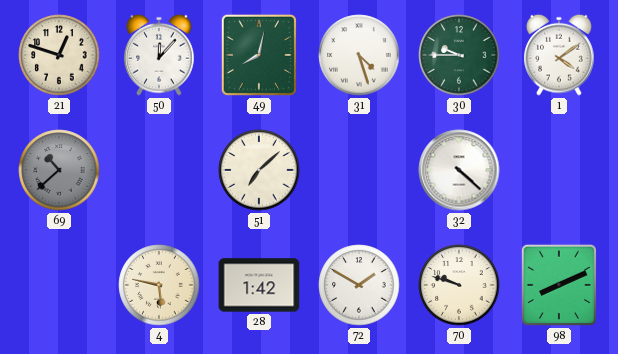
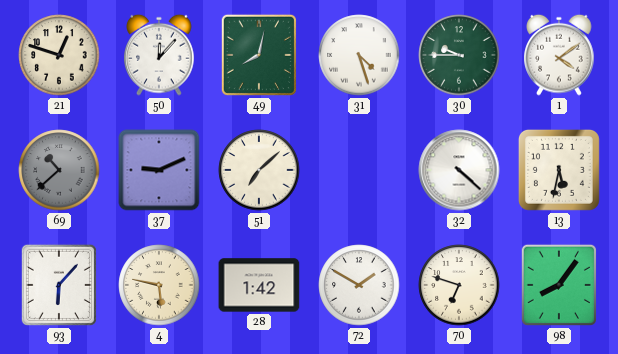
37: none -> 9:11
13: none -> 5:32
93: none -> 6:07
70: 9:48 -> 6:48
98: 8:11 -> 8:06
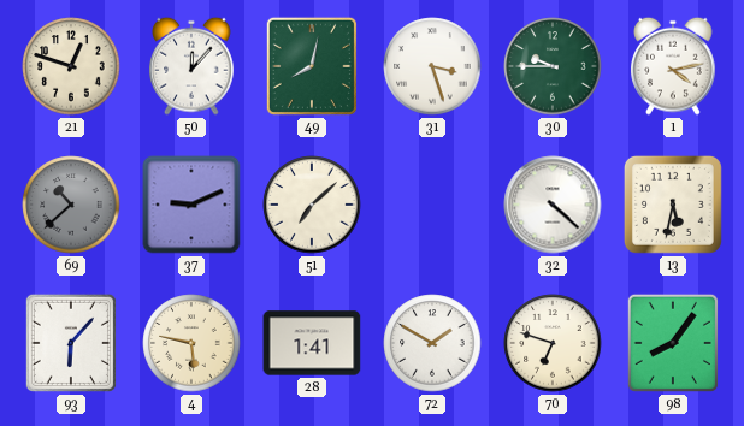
31: 4:27 -> 3:27
1: 4:09 -> 4:13
28: 1:42 -> 1:41
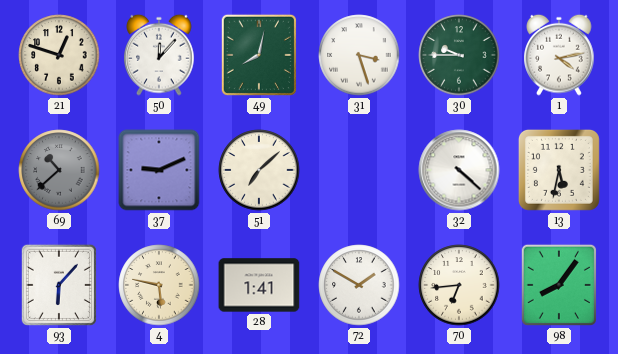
70: 6:48 -> 6:44
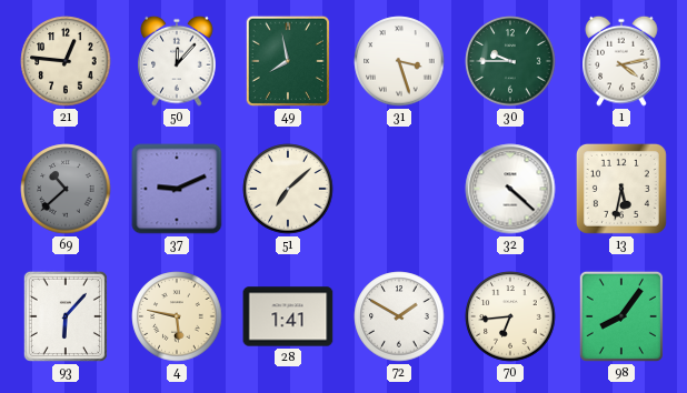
21: 12:48 -> 12:46
49: 8:02 -> 7:58
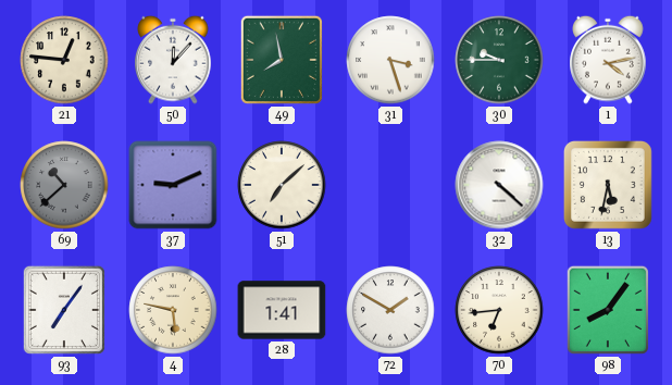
93: 6:07 -> 7:06
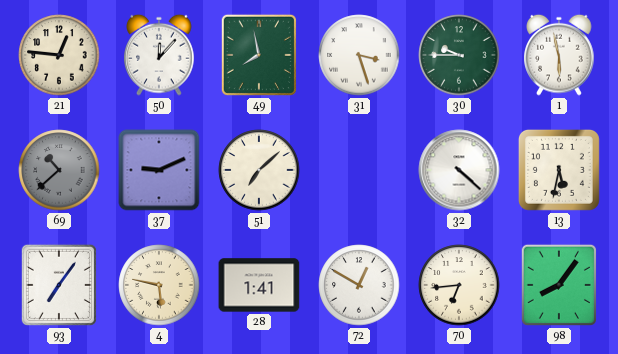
1: 4:13 -> 5:58
72: 1:50 -> 12:50
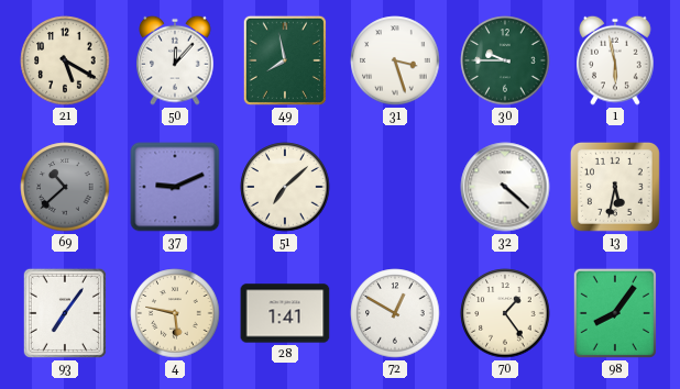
21: 12:46 -> 5:20
70: 6:44 -> 1:24
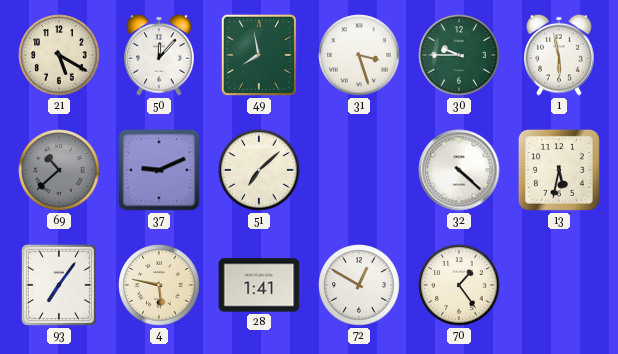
98: 8:06 -> none
